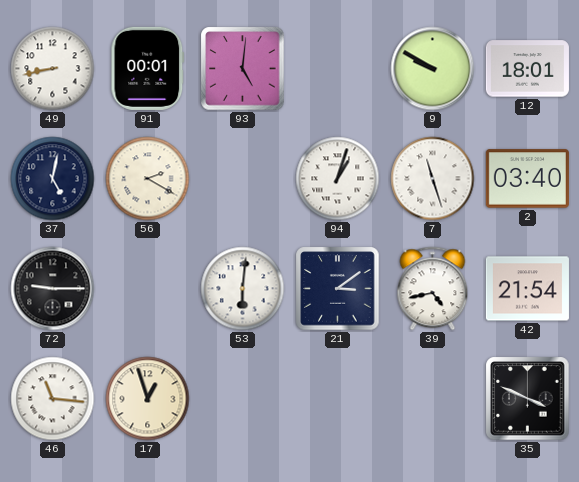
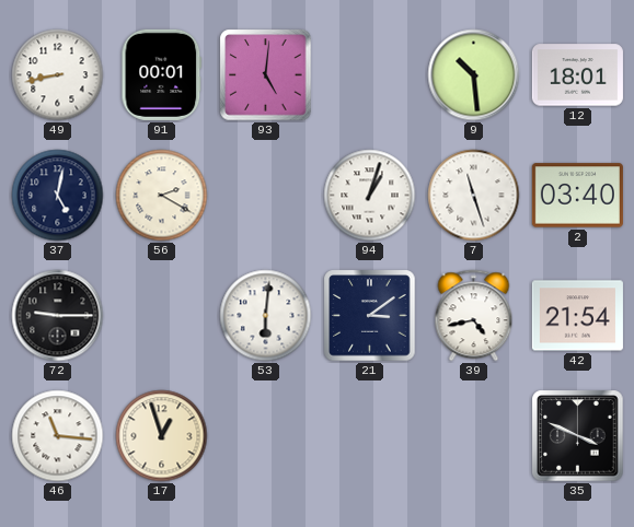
9: 9:50 -> 10:29
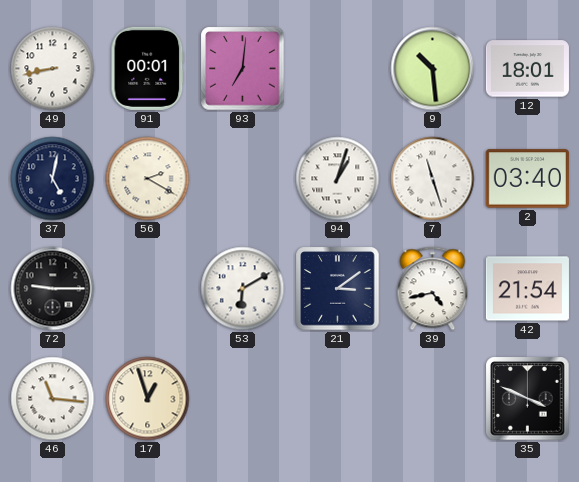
93: 5:01 -> 7:01
53: 6:01 -> 6:10
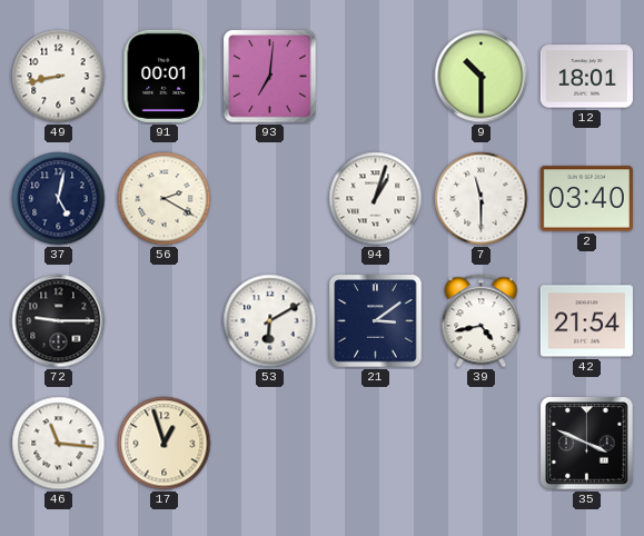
9: 10:29 -> 10:30
7: 11:27 -> 11:30
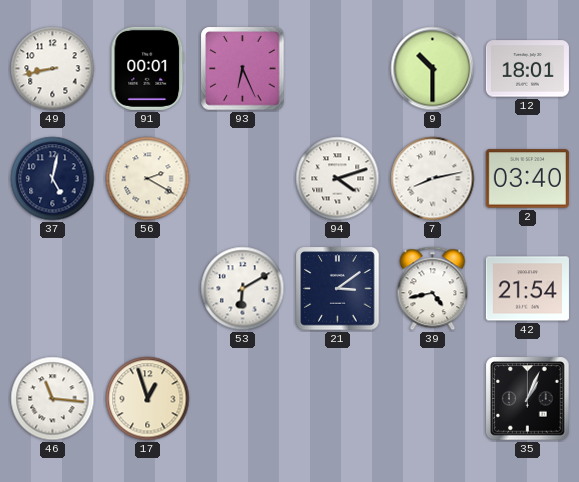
93: 7:01 -> 6:26
94: 1:03 -> 4:12
7: 11:30 -> 8:13
72: 9:15 -> none
35: 3:49 -> 1:04
